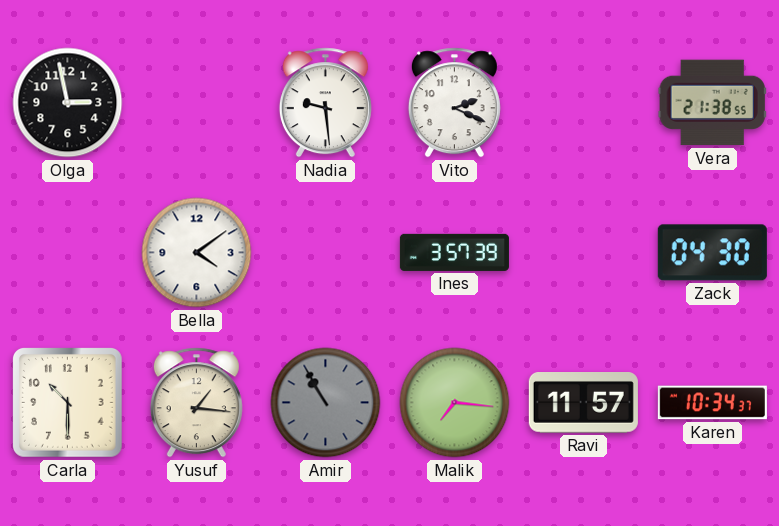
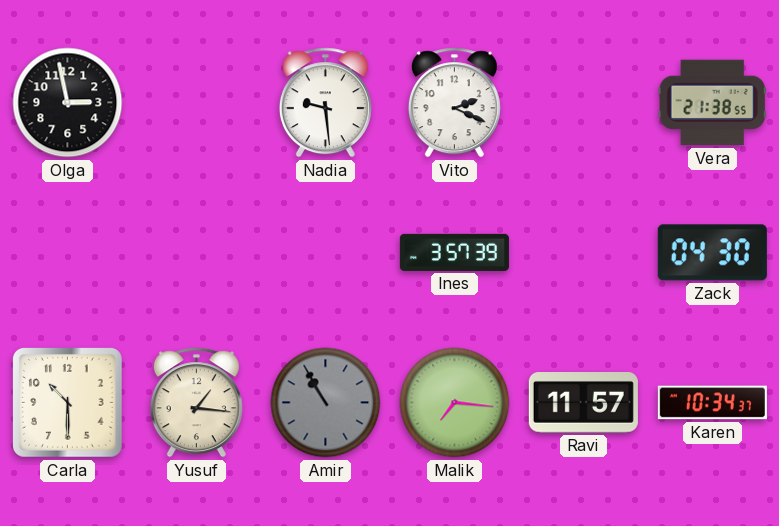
Bella: 4:09 -> none
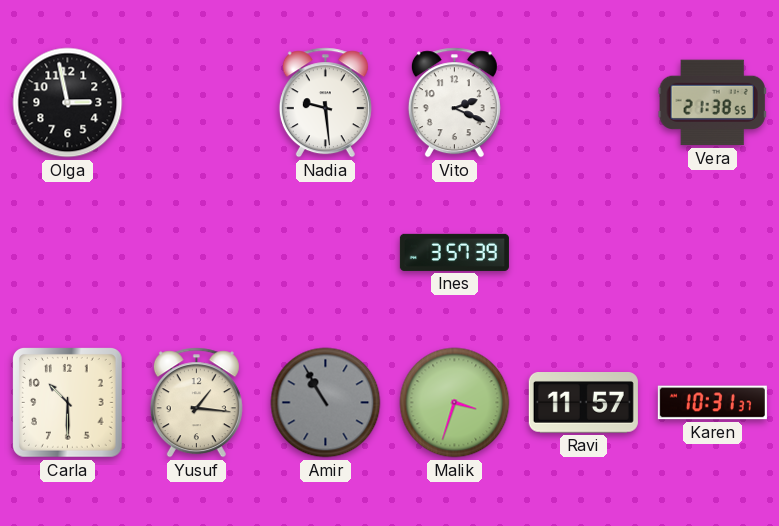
Zack: 04:30 -> none
Malik: 7:16 -> 3:33
Karen: 10:34 -> 10:31
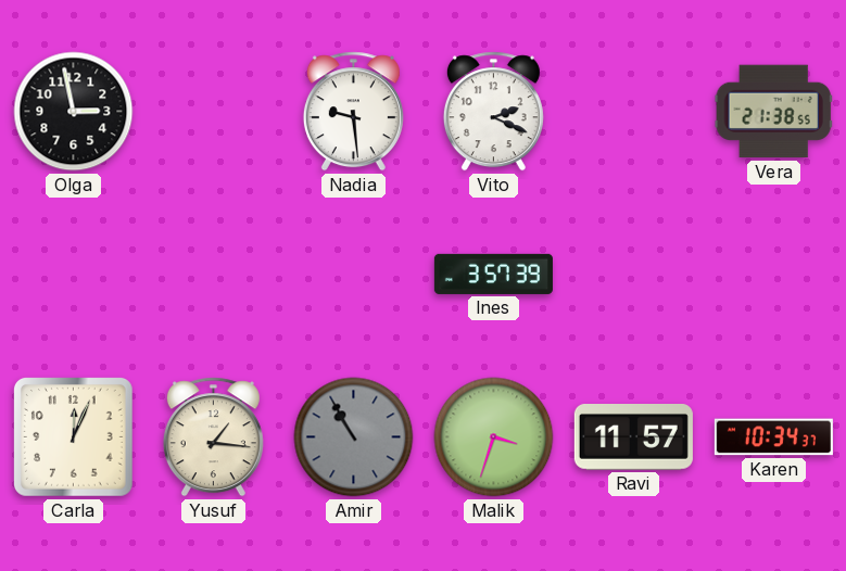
Carla: 10:30 -> 12:04
Karen: 10:31 -> 10:34
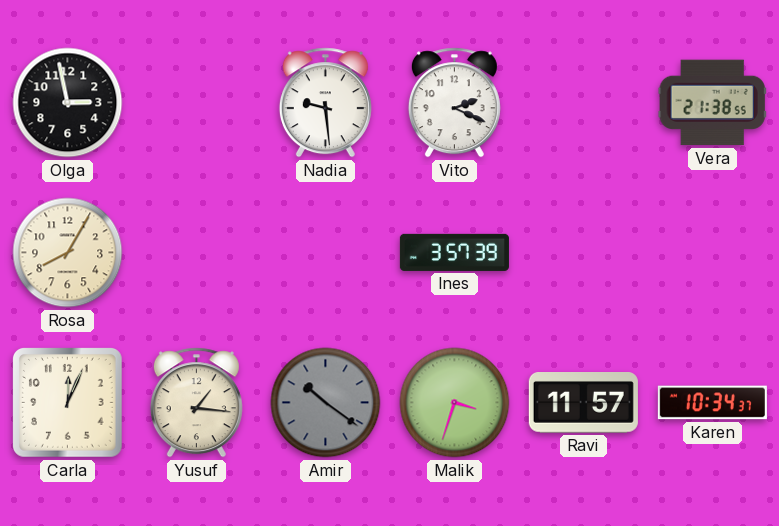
Rosa: none -> 8:05
Amir: 10:55 -> 10:21
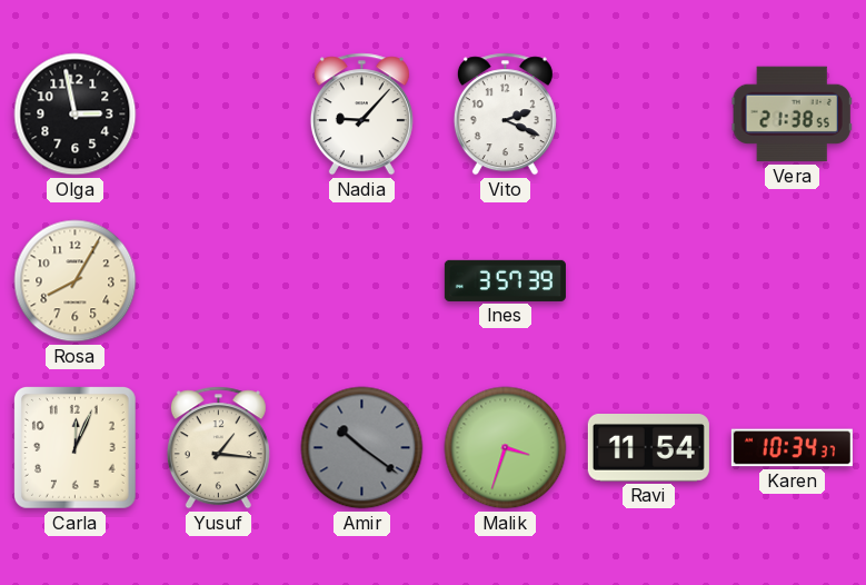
Nadia: 9:29 -> 9:07
Ravi: 11:57 -> 11:54
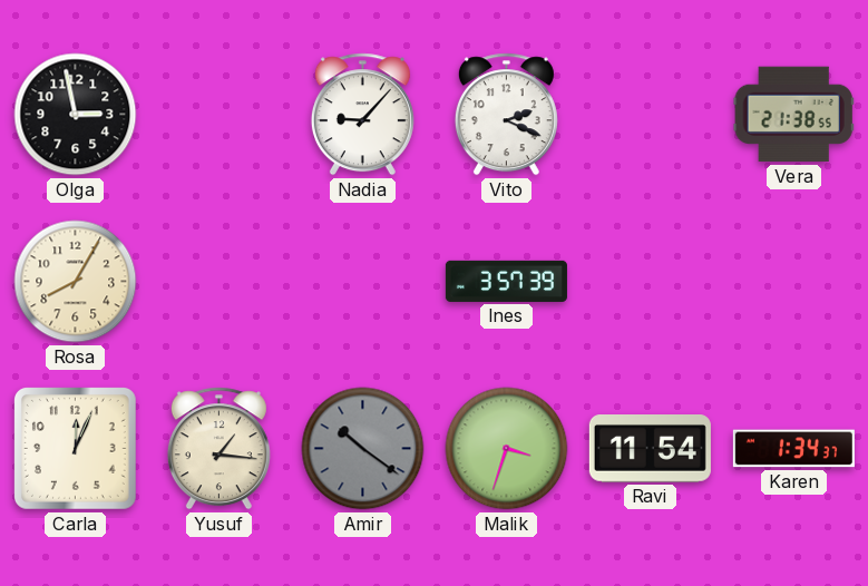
Karen: 10:34 -> 1:34
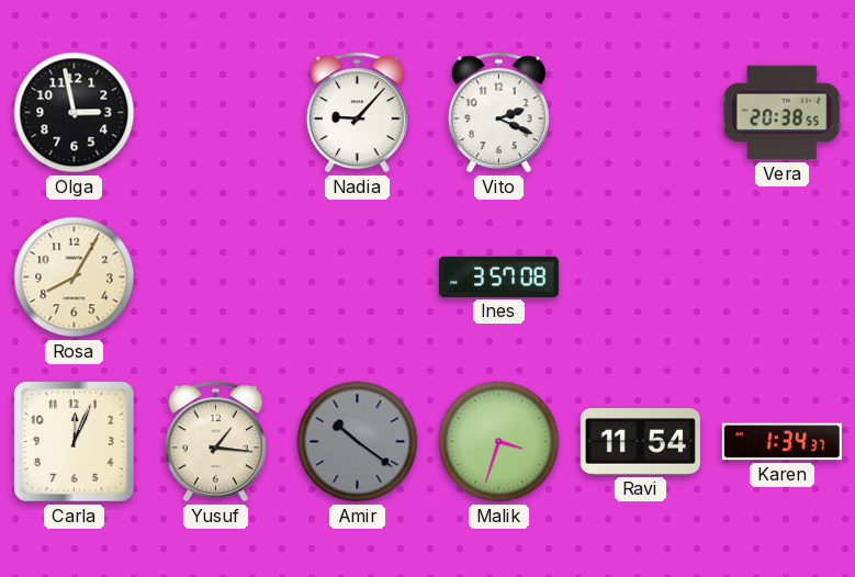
Vera: 21:38 -> 20:38
Ines: 3:57:39 -> 3:57:08
